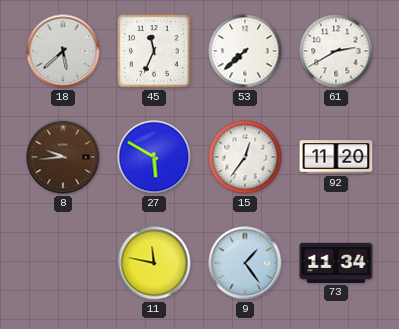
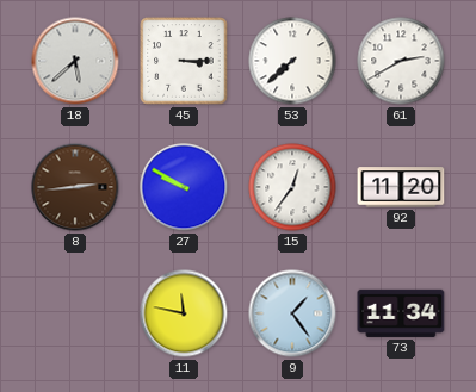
45: 11:34 -> 3:15
8: 9:44 -> 2:44
27: 5:50 -> 9:50
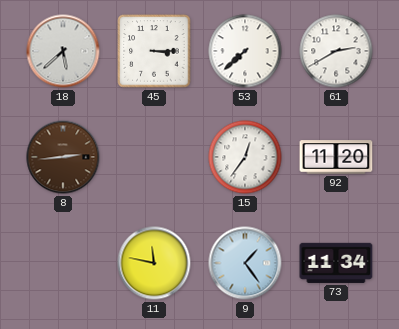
27: 9:50 -> none
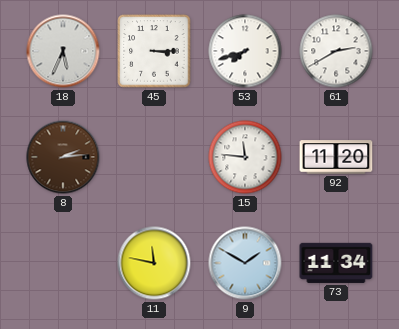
18: 5:38 -> 5:34
53: 7:38 -> 7:42
8: 2:44 -> 2:14
15: 12:36 -> 11:46
9: 1:24 -> 1:50
